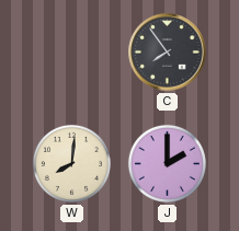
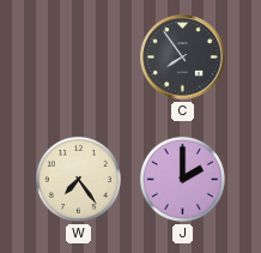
W: 8:01 -> 7:24
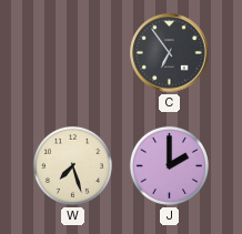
C: 7:54 -> 6:54
W: 7:24 -> 7:27
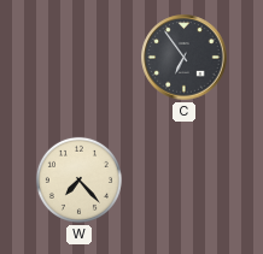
W: 7:27 -> 7:23
J: 2:00 -> none
